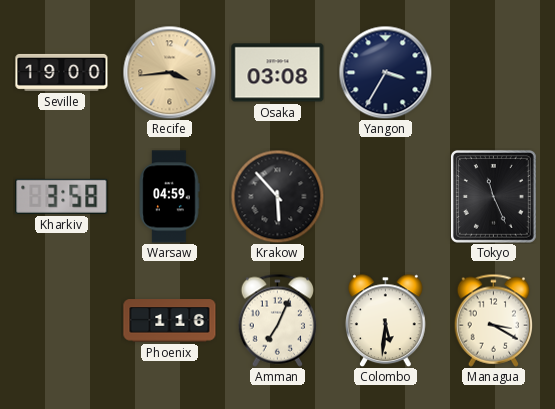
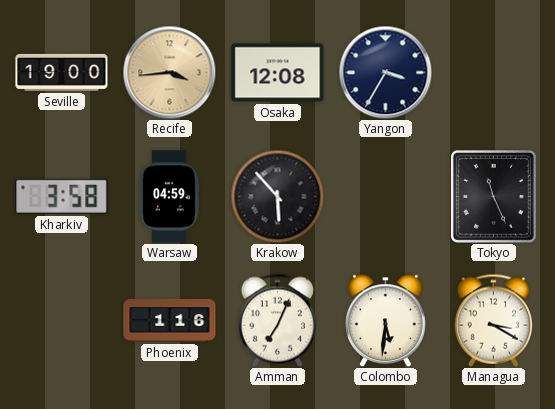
Osaka: 03:08 -> 12:08
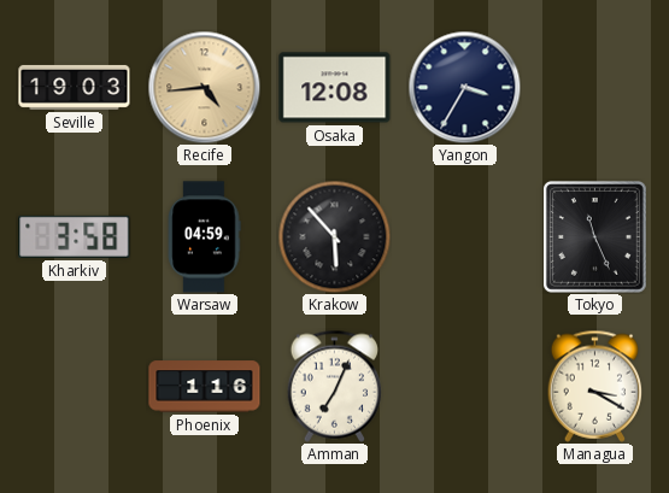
Seville: 19:00 -> 19:03
Recife: 3:44 -> 4:44
Colombo: 5:31 -> none
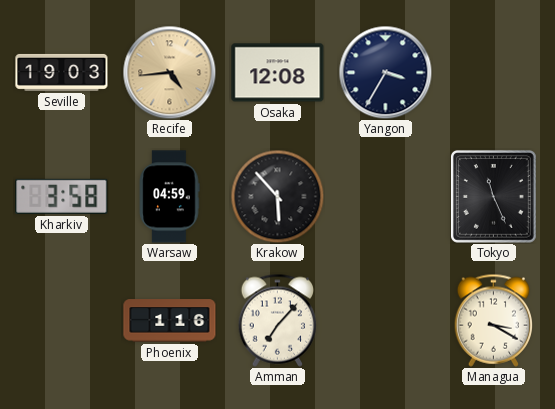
Amman: 7:04 -> 7:07
